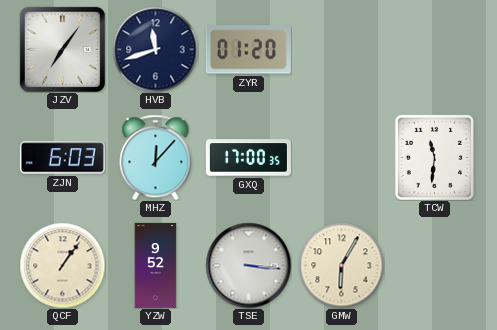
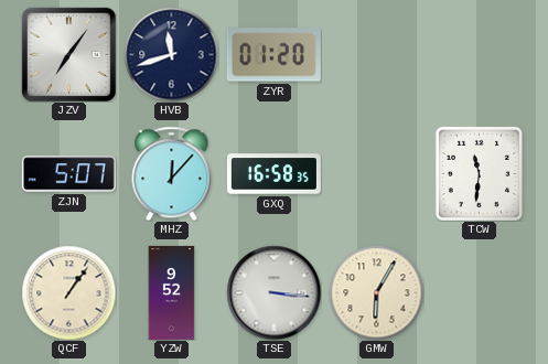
ZJN: 6:03 -> 5:07
GXQ: 17:00 -> 16:58
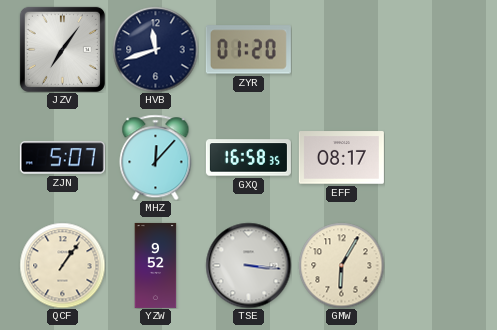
EFF: none -> 08:17
TCW: 11:31 -> none
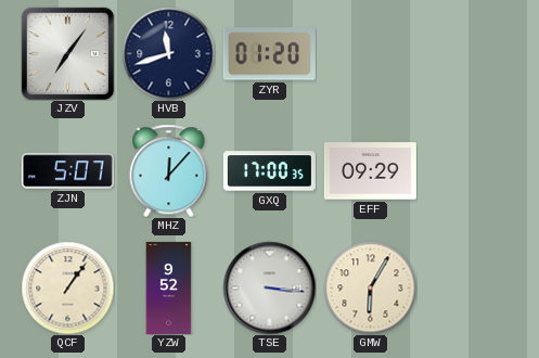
GXQ: 16:58 -> 17:00
EFF: 08:17 -> 09:29
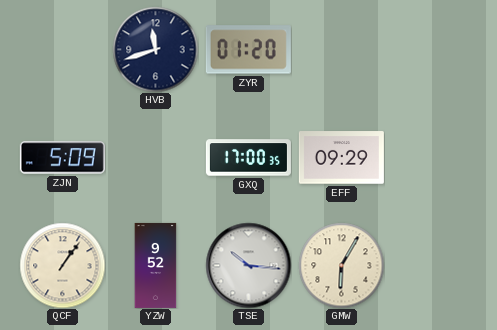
JZV: 7:06 -> none
ZJN: 5:07 -> 5:09
MHZ: 12:07 -> none
TSE: 3:16 -> 10:16
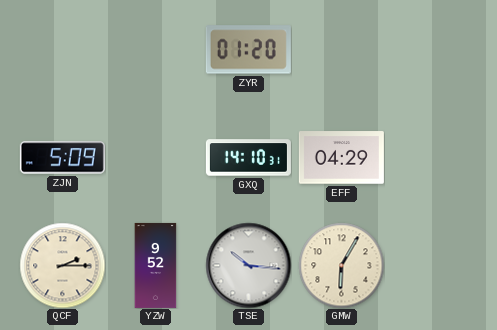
HVB: 11:42 -> none
GXQ: 17:00 -> 14:10
EFF: 09:29 -> 04:29
QCF: 1:06 -> 2:15
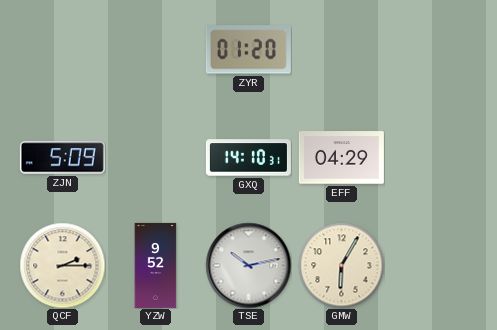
TSE: 10:16 -> 10:13
